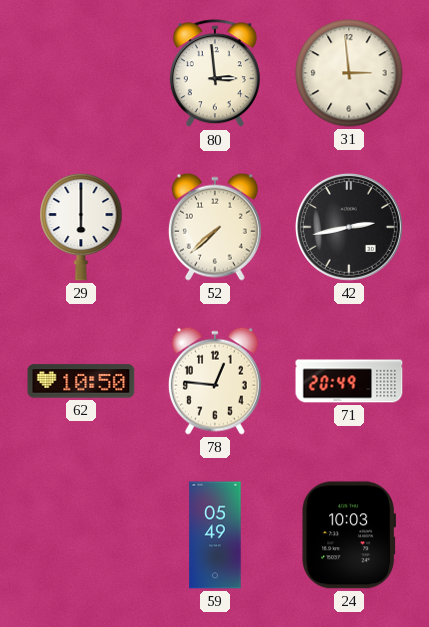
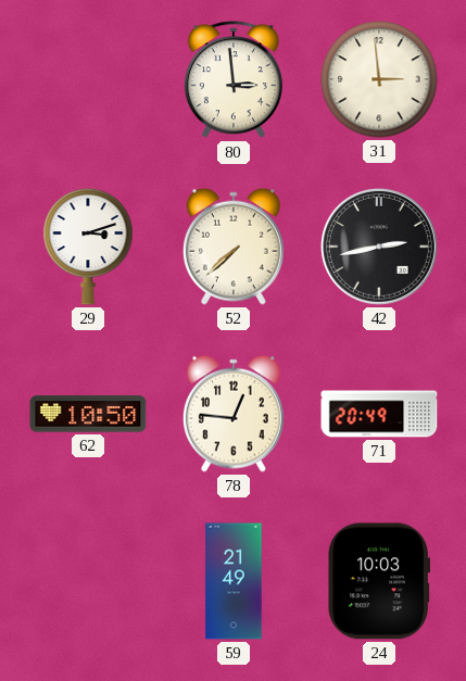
29: 6:00 -> 3:12
59: 05:49 -> 21:49
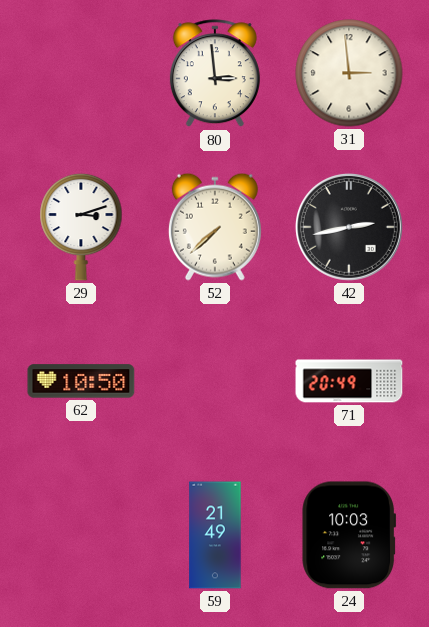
78: 12:46 -> none
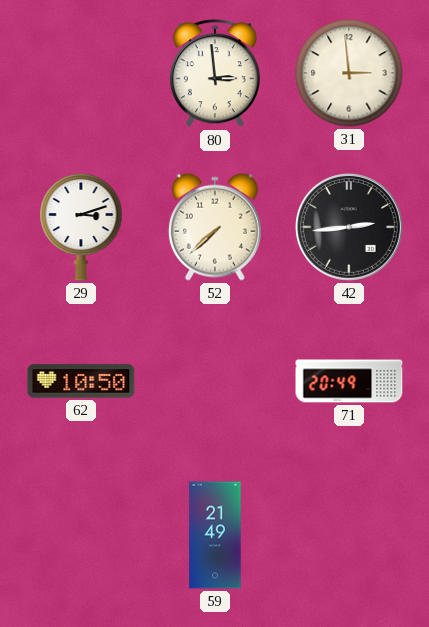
42: 2:43 -> 2:44
24: 10:03 -> none
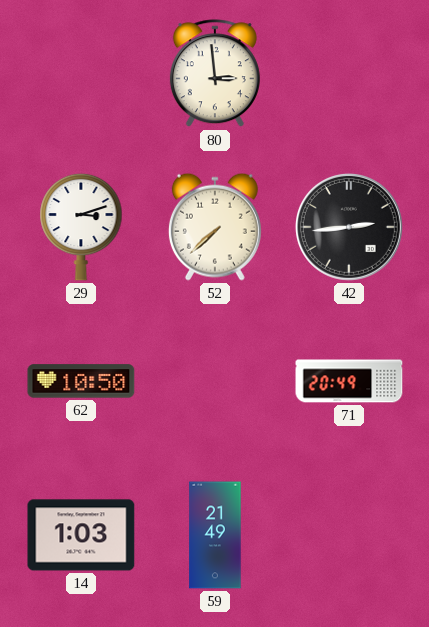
31: 2:59 -> none
14: none -> 1:03
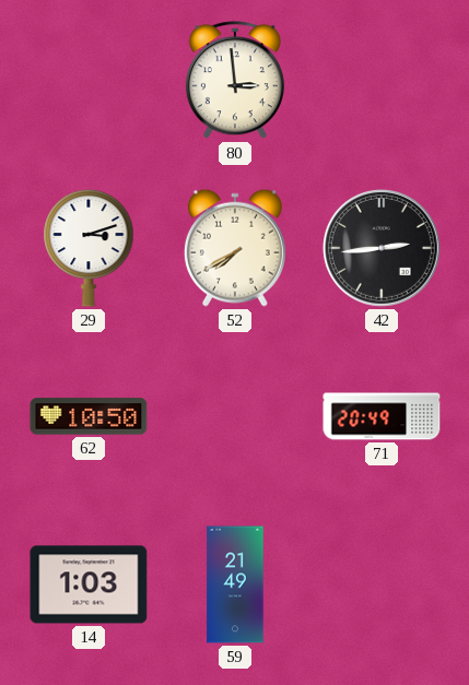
52: 7:38 -> 7:40
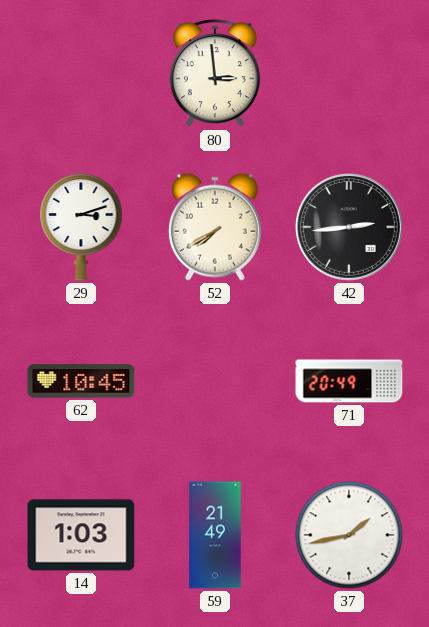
62: 10:50 -> 10:45
37: none -> 1:43
